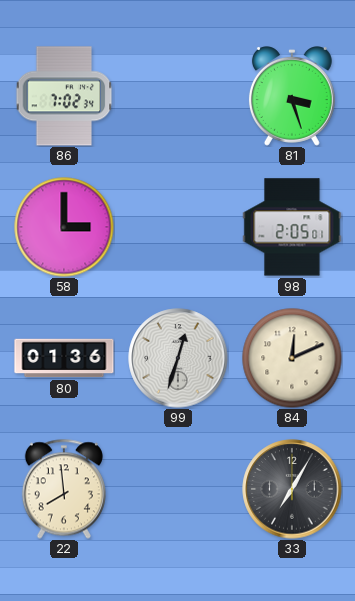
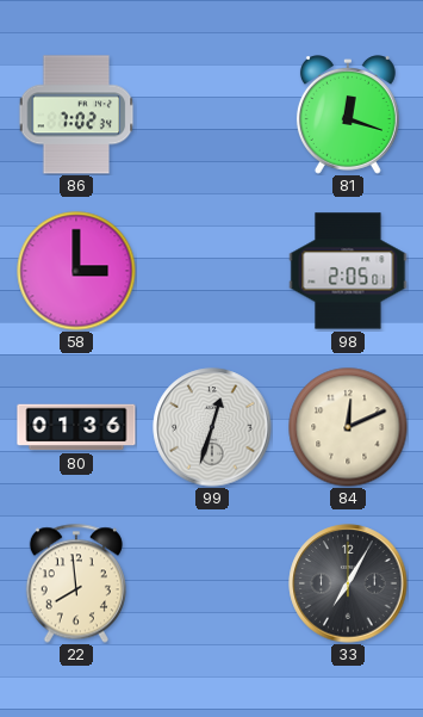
81: 3:27 -> 12:18
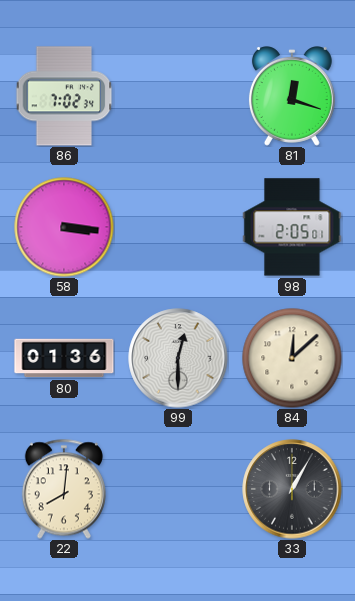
58: 3:00 -> 3:16
99: 12:33 -> 12:30
84: 12:11 -> 12:08
22: 7:59 -> 8:01
33: 7:05 -> 1:05
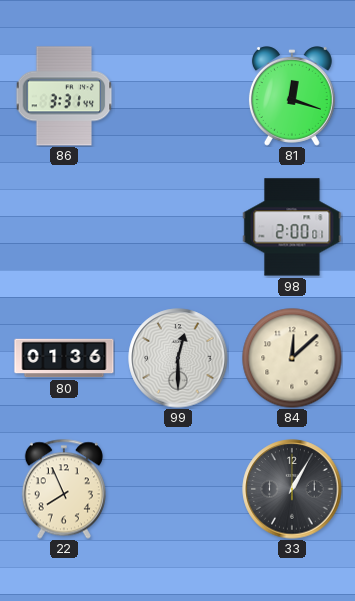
86: 7:02 -> 3:31
58: 3:16 -> none
98: 2:05 -> 2:00
22: 8:01 -> 7:56
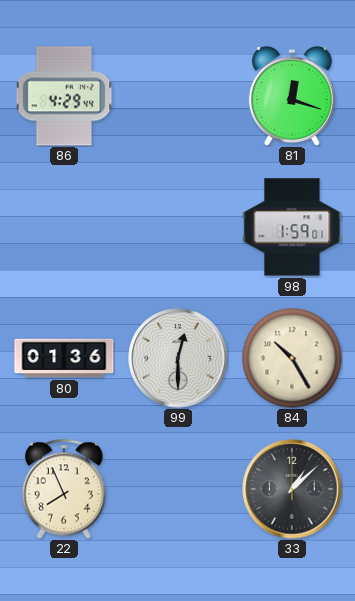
86: 3:31 -> 4:29
98: 2:00 -> 1:59
84: 12:08 -> 10:25
33: 1:05 -> 1:08
